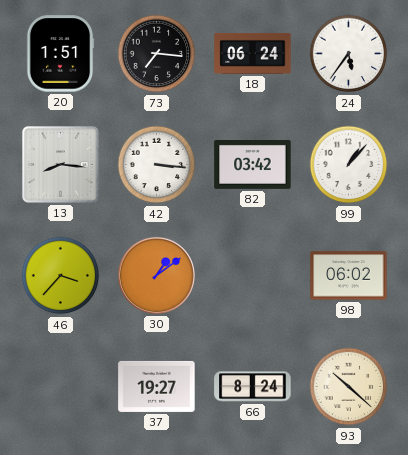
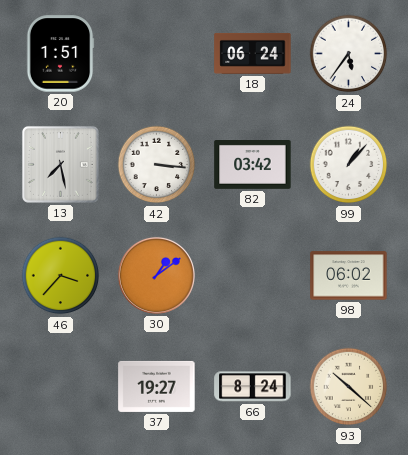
73: 7:16 -> none
13: 8:16 -> 7:28
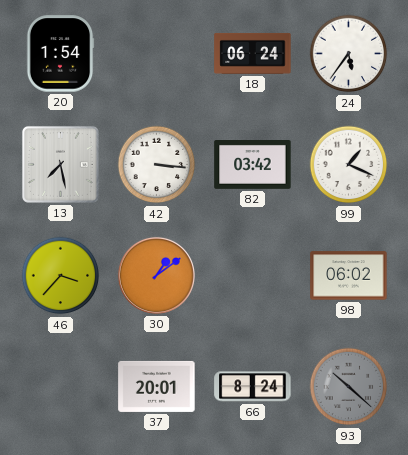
20: 1:51 -> 1:54
99: 1:07 -> 1:19
37: 19:27 -> 20:01
93 dial: cream -> grey
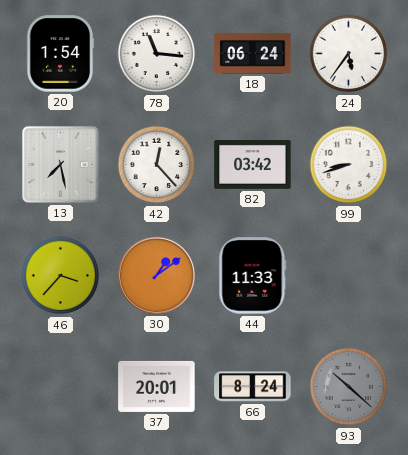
78: none -> 11:16
42: 3:16 -> 12:23
99: 1:19 -> 8:42
44: none -> 11:33
98: 06:02 -> none
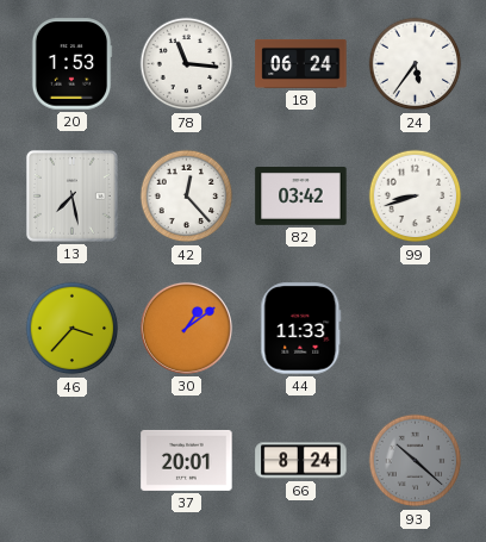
20: 1:54 -> 1:53
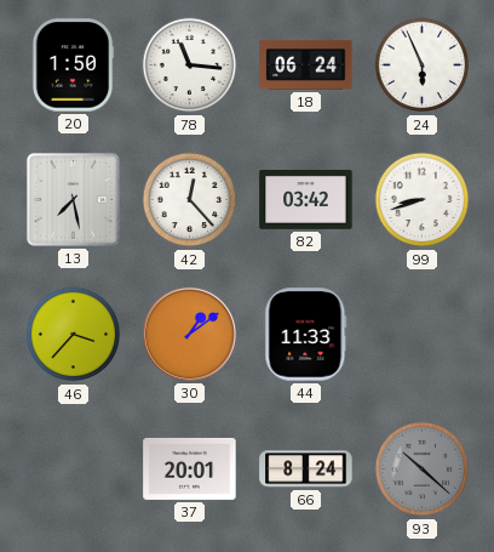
20: 1:53 -> 1:50
24: 5:36 -> 5:56
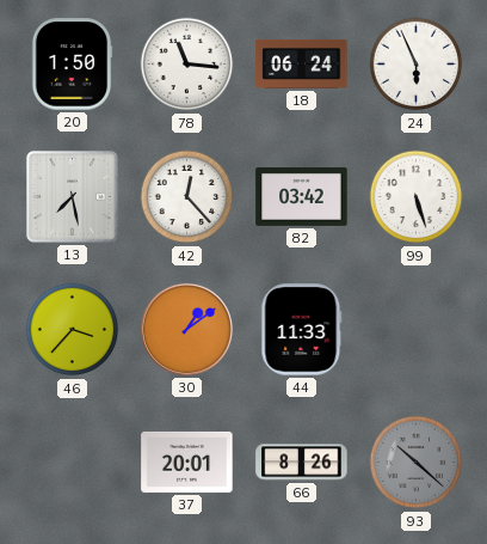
99: 8:42 -> 5:27
66: 8:24 -> 8:26
